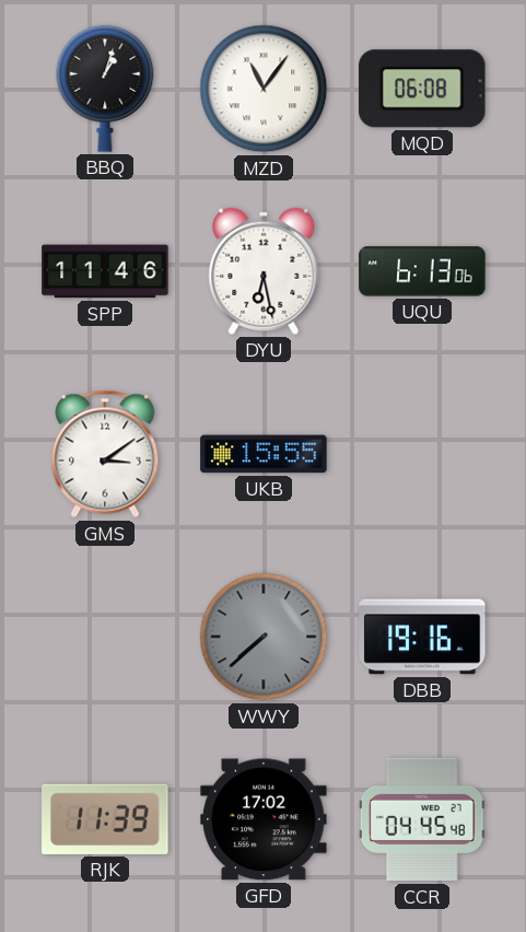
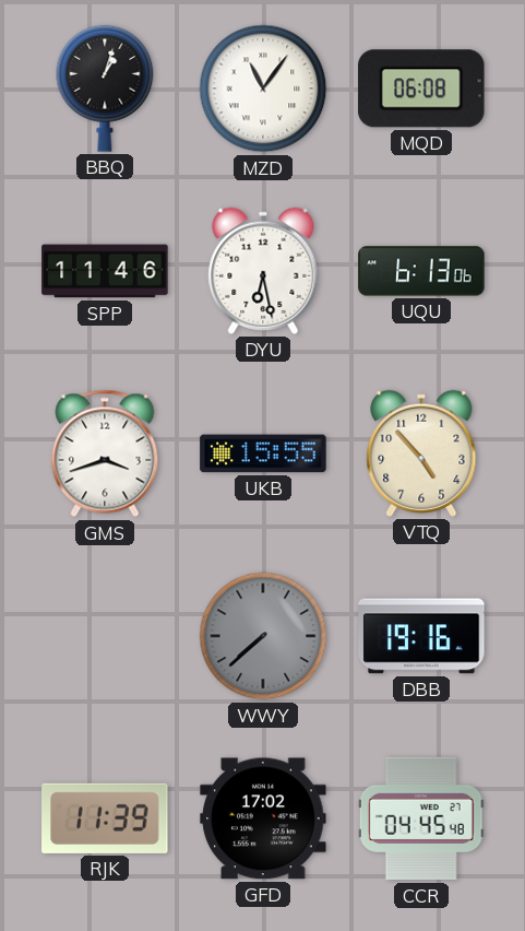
GMS: 3:09 -> 3:42
VTQ: none -> 4:53
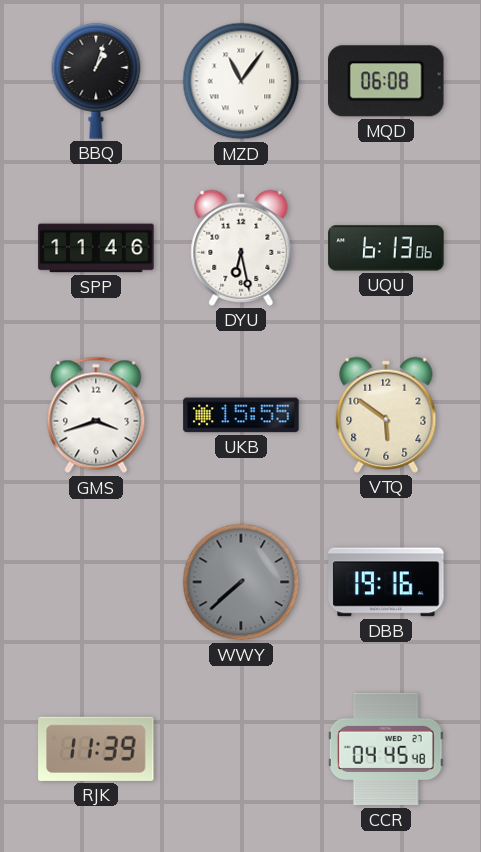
VTQ: 4:53 -> 5:51
GFD: 17:02 -> none
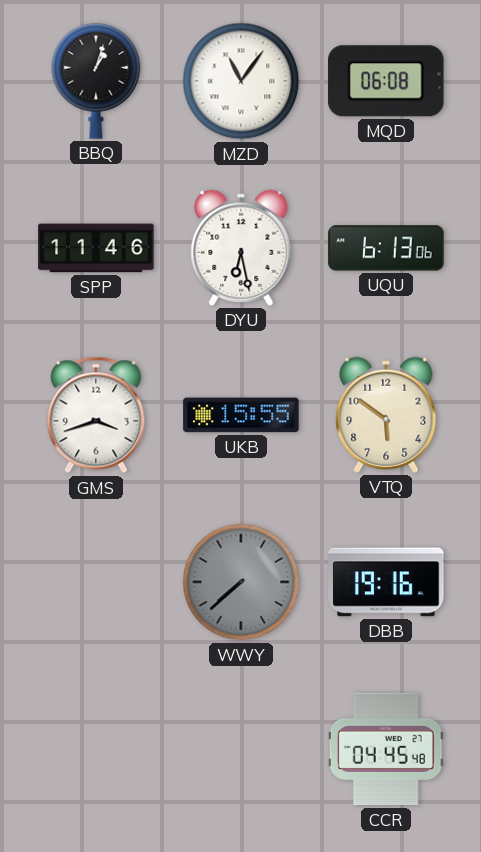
RJK: 11:39 -> none
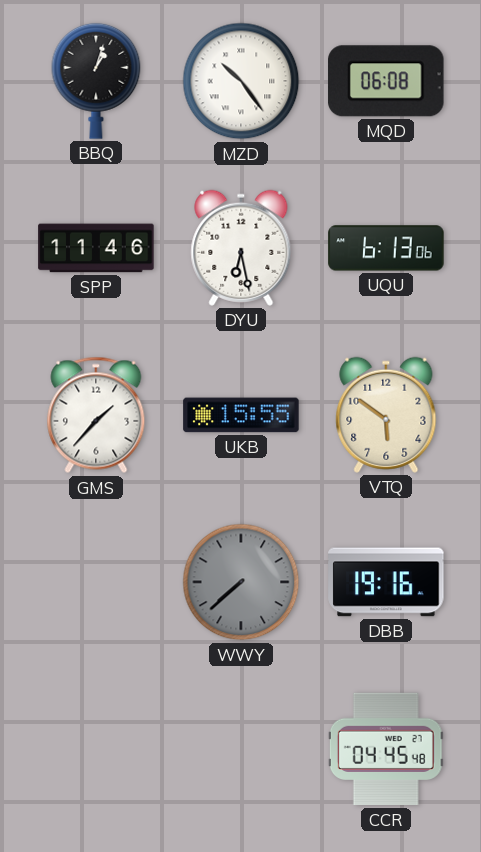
MZD: 11:06 -> 10:24
GMS: 3:42 -> 1:37
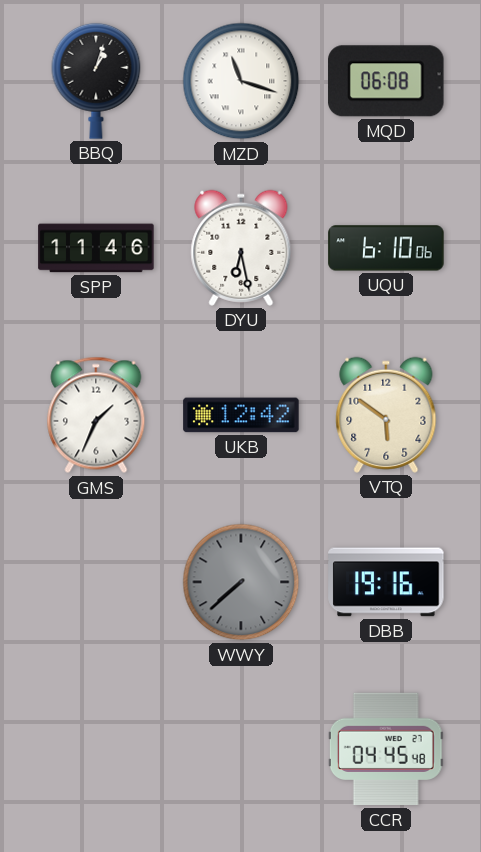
MZD: 10:24 -> 11:18
UQU: 6:13 -> 6:10
GMS: 1:37 -> 1:34
UKB: 15:55 -> 12:42
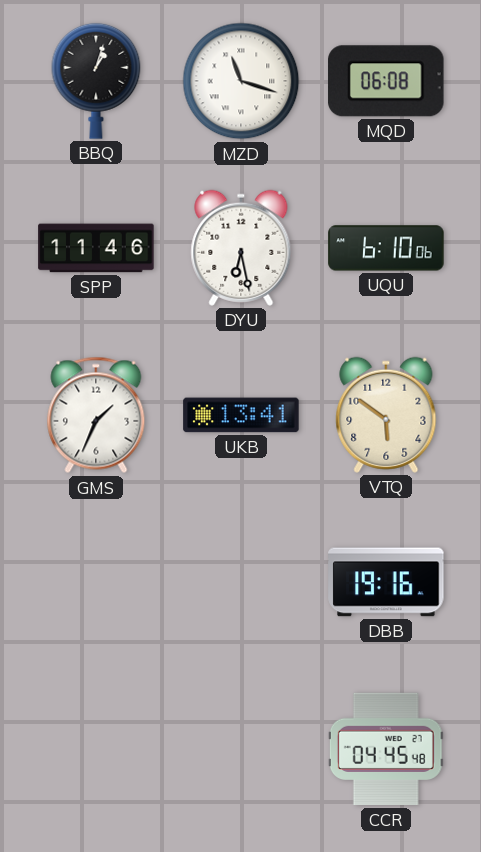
UKB: 12:42 -> 13:41
WWY: 7:38 -> none
